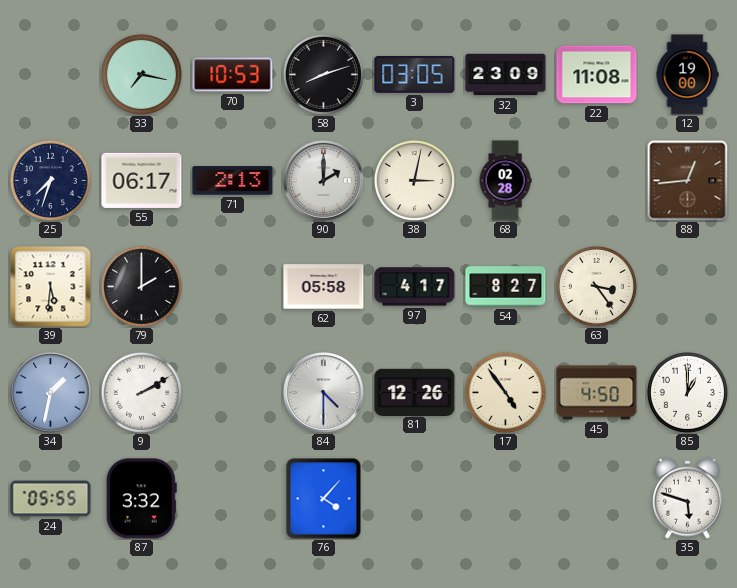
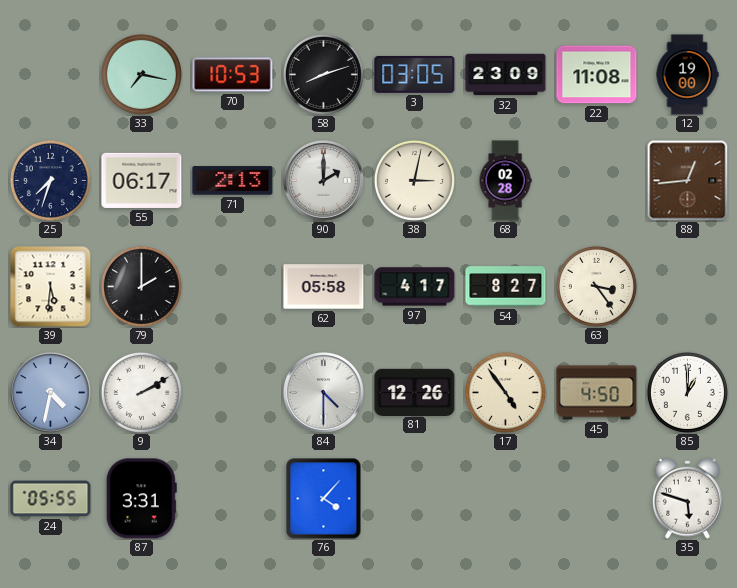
34: 1:32 -> 4:32
87: 3:32 -> 3:31
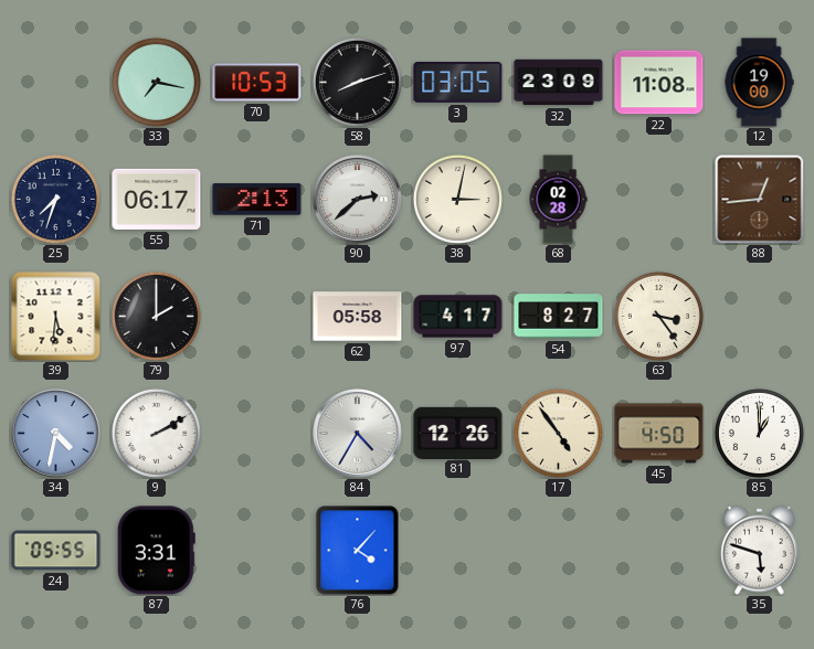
90: 2:00 -> 2:38
84: 4:30 -> 4:35
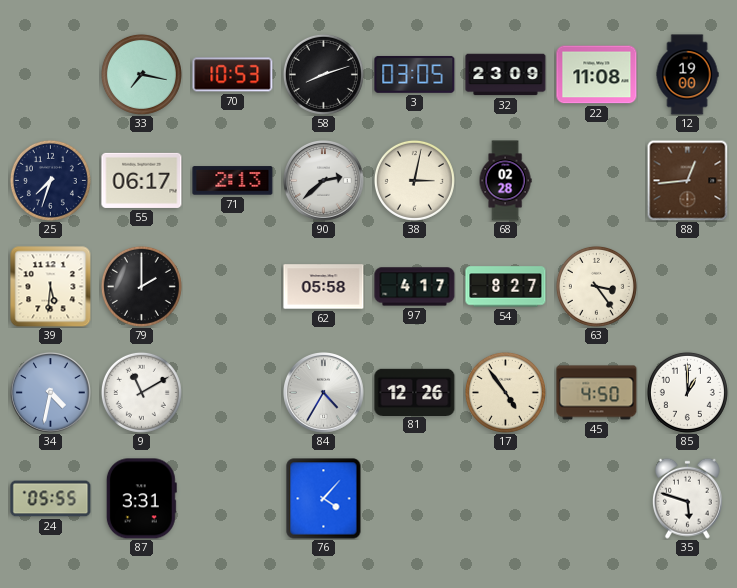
9: 2:10 -> 11:10
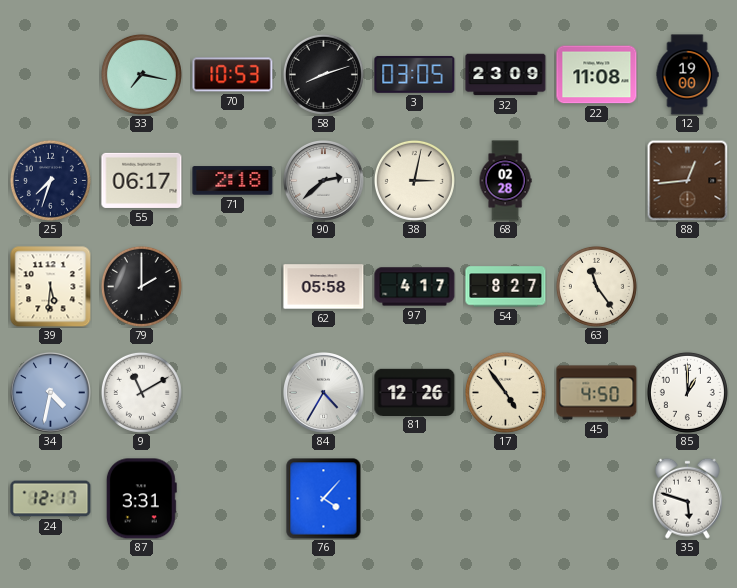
71: 2:13 -> 2:18
63: 3:24 -> 11:24
24: 05:55 -> 12:17
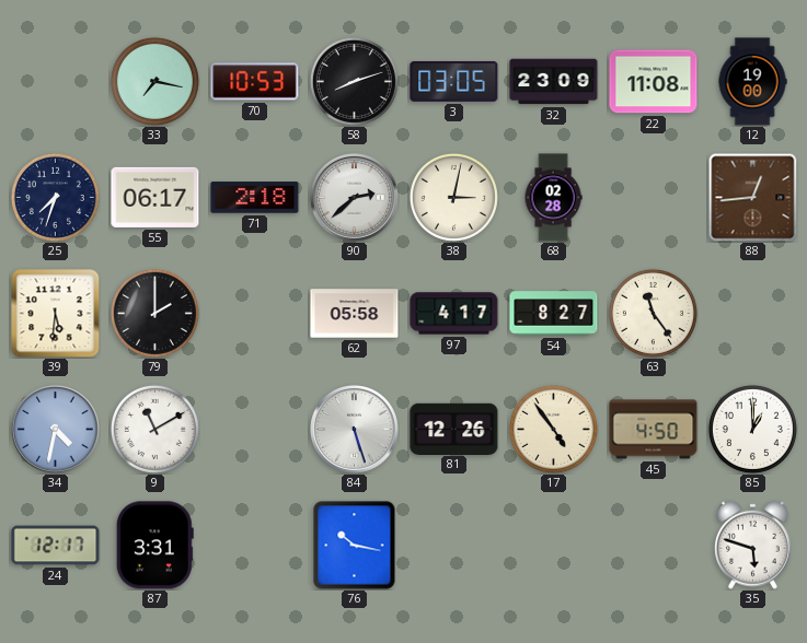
84: 4:35 -> 5:27
76: 4:07 -> 10:17
